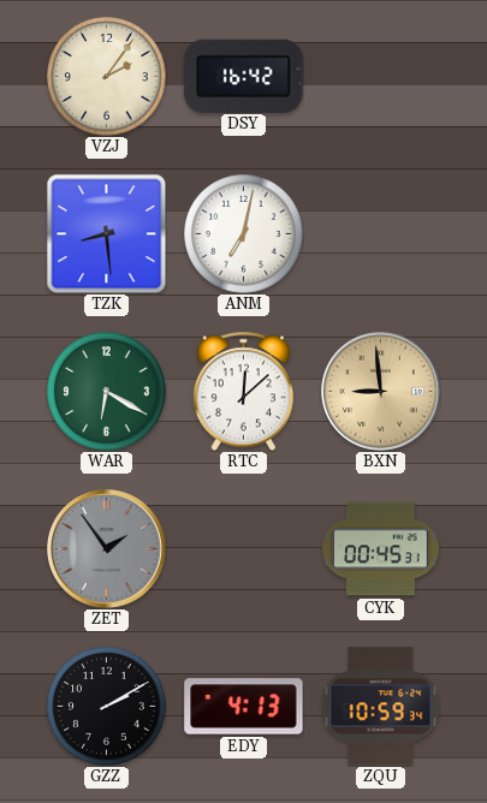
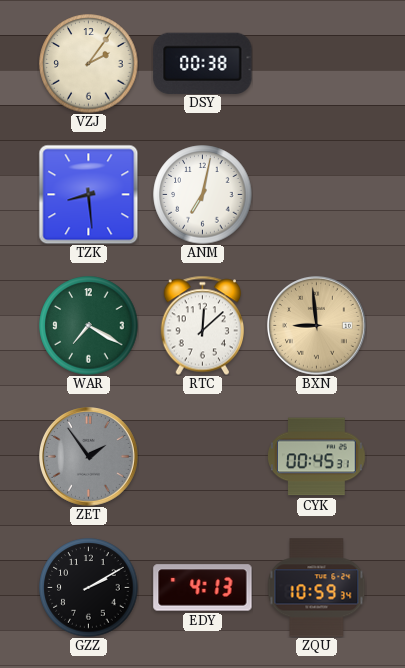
DSY: 16:42 -> 00:38
WAR: 6:20 -> 7:20
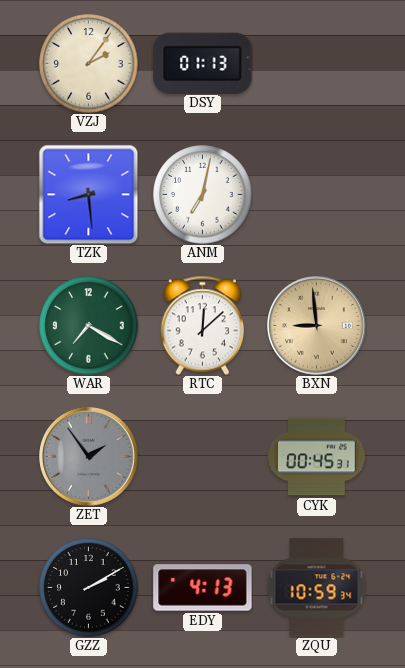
DSY: 00:38 -> 01:13
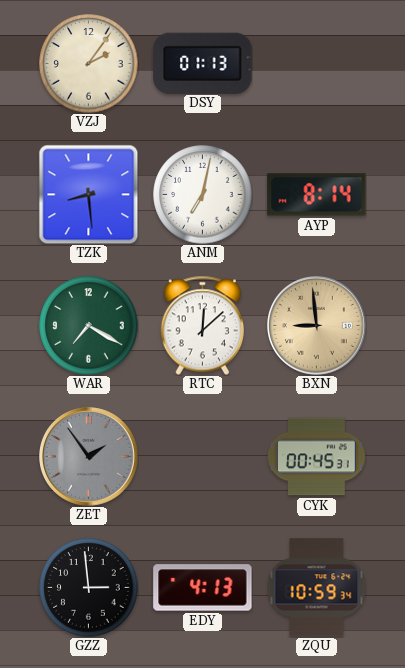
AYP: none -> 8:14
GZZ: 2:10 -> 2:59
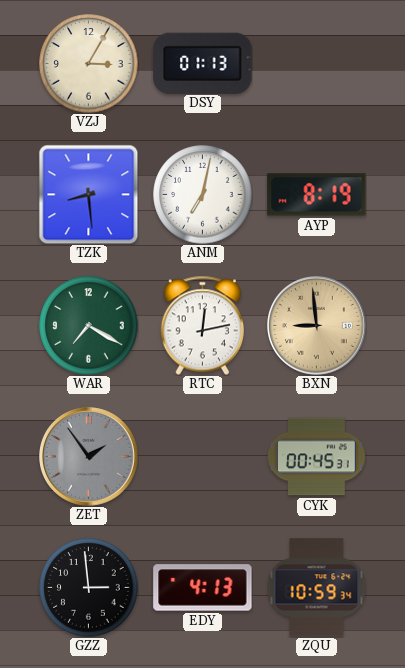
VZJ: 2:06 -> 3:05
AYP: 8:14 -> 8:19
RTC: 12:08 -> 12:13
